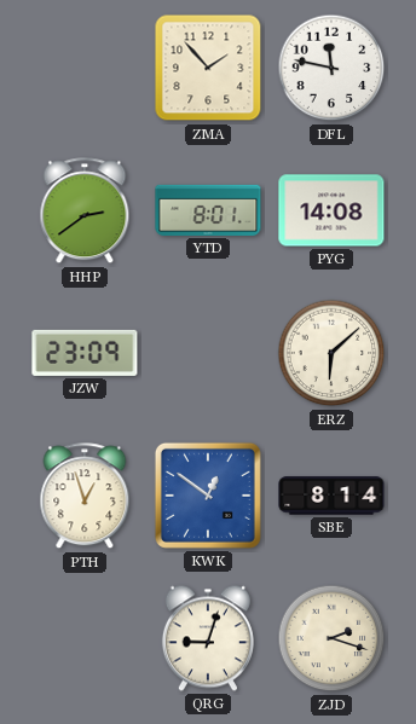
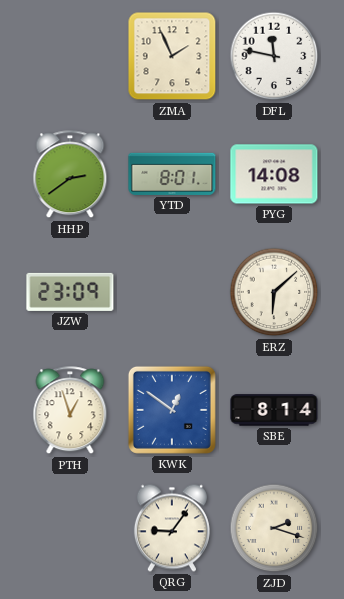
ZMA: 1:53 -> 1:56
QRG: 9:03 -> 9:06
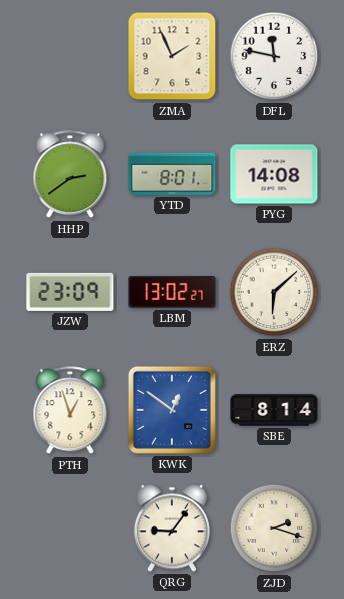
LBM: none -> 13:02
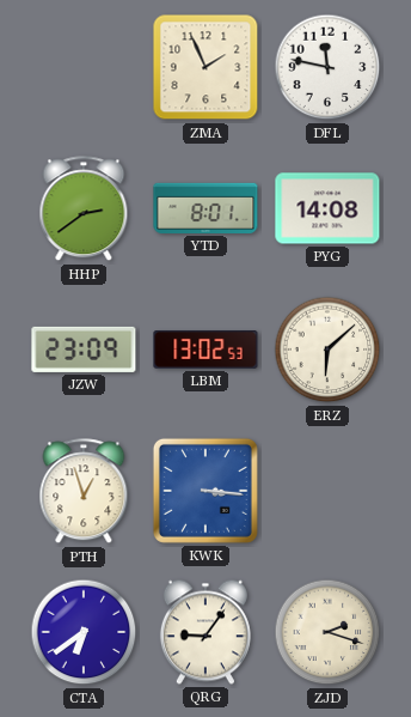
LBM: 13:02:27 -> 13:02:53
KWK: 12:51 -> 3:16
SBE: 8:14 -> none
CTA: none -> 6:39
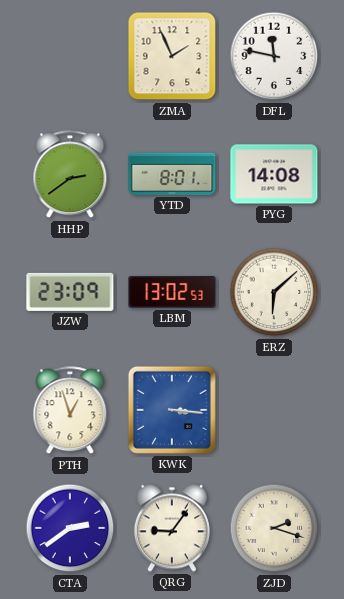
CTA: 6:39 -> 2:39
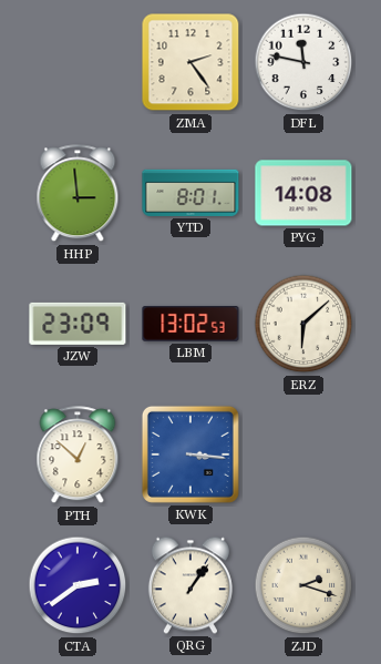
ZMA: 1:56 -> 2:24
HHP: 2:39 -> 2:59
PTH: 12:57 -> 12:52
QRG: 9:06 -> 1:06
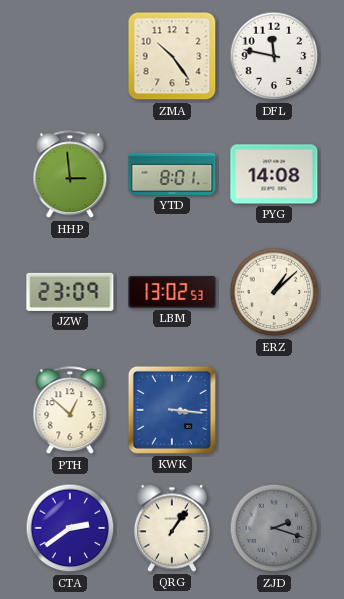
ZMA: 2:24 -> 10:24
ERZ: 6:08 -> 1:08
ZJD dial: cream -> grey
